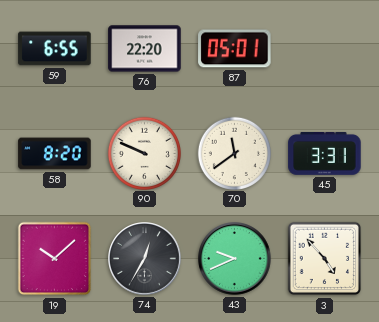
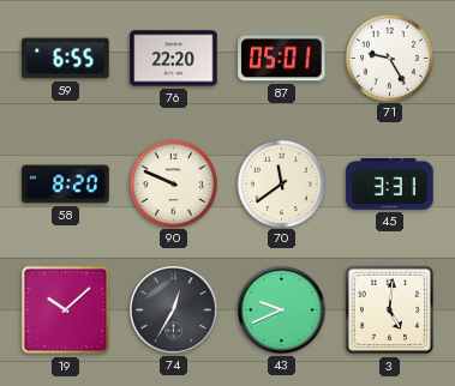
71: none -> 9:25
3: 4:53 -> 5:01
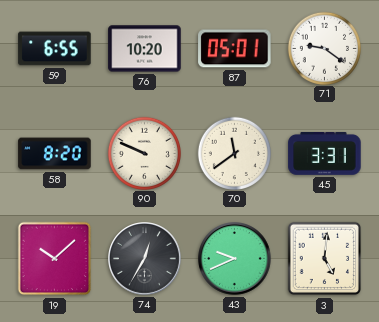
76: 22:20 -> 10:20
71: 9:25 -> 9:21
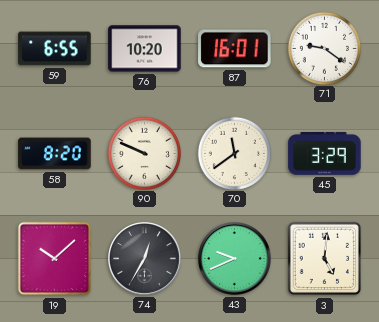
87: 05:01 -> 16:01
45: 3:31 -> 3:29
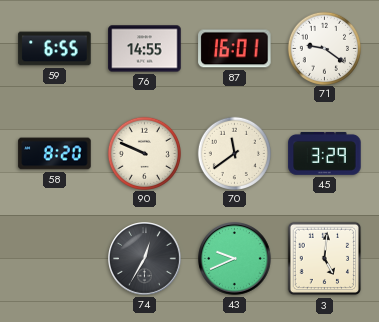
76: 10:20 -> 14:55
19: 10:08 -> none
